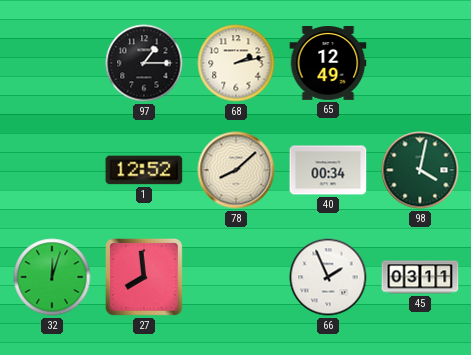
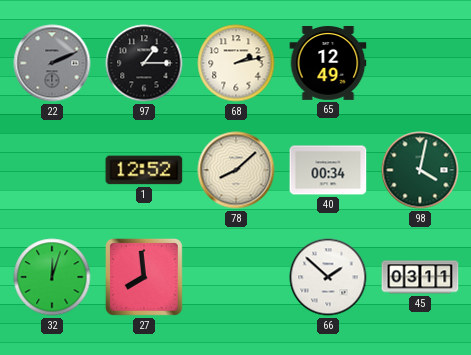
22: none -> 2:11
66: 1:56 -> 1:52
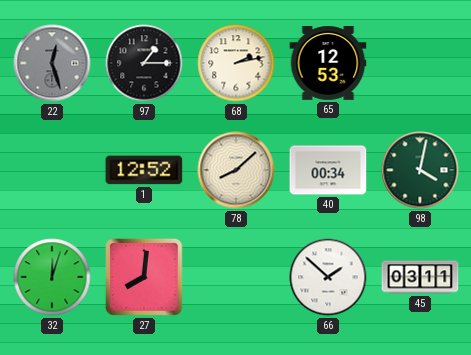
22: 2:11 -> 12:27
65: 12:49 -> 12:53
27: 7:59 -> 8:01
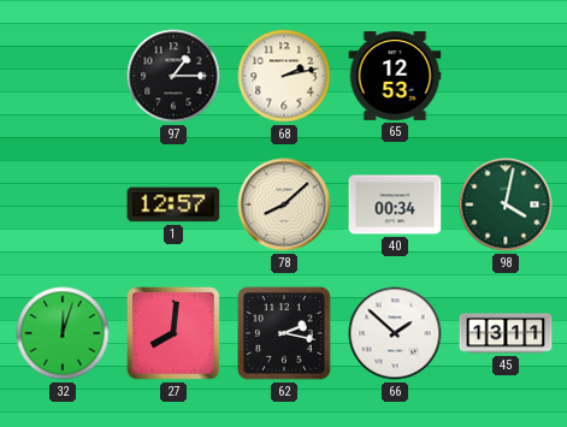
22: 12:27 -> none
1: 12:52 -> 12:57
62: none -> 2:17
45: 03:11 -> 13:11
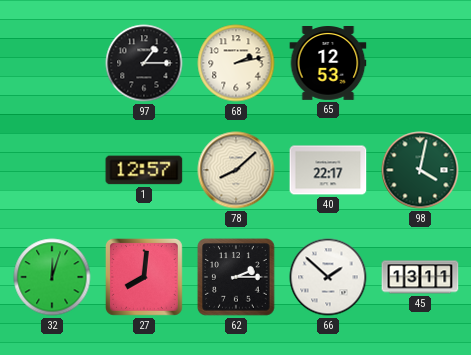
40: 00:34 -> 22:17
62: 2:17 -> 2:15
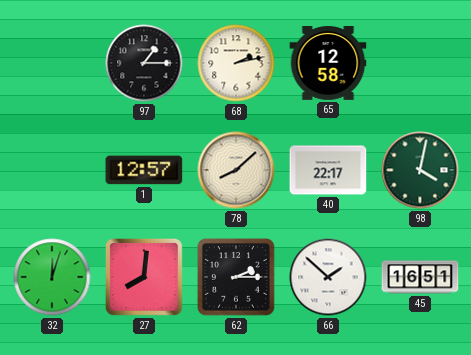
65: 12:53 -> 12:58
45: 13:11 -> 16:51
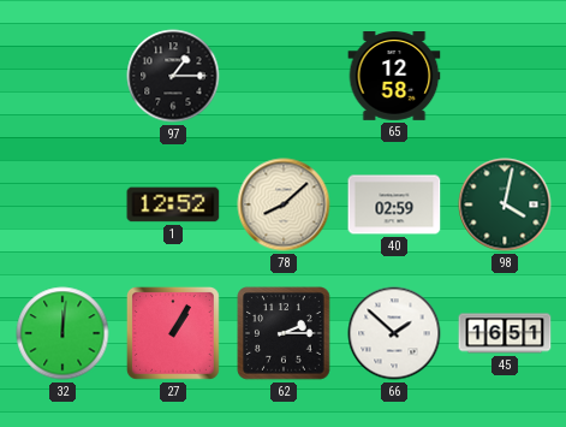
68: 2:13 -> none
1: 12:57 -> 12:52
40: 22:17 -> 02:59
32: 12:03 -> 12:01
27: 8:01 -> 1:05
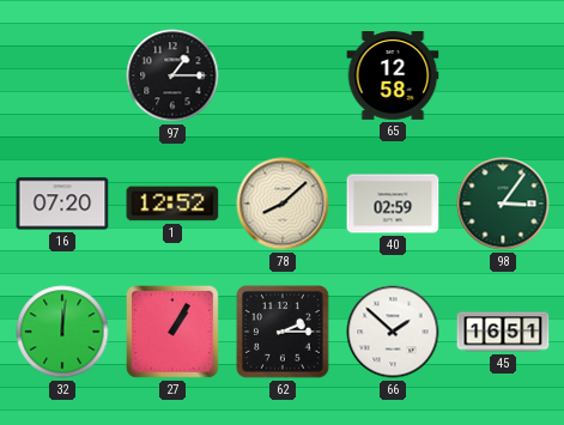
16: none -> 07:20
98: 4:02 -> 3:06
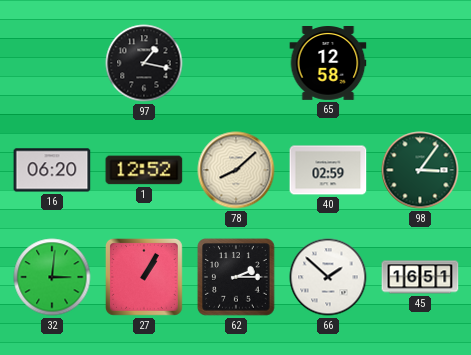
97: 1:15 -> 1:17
16: 07:20 -> 06:20
32: 12:01 -> 3:01
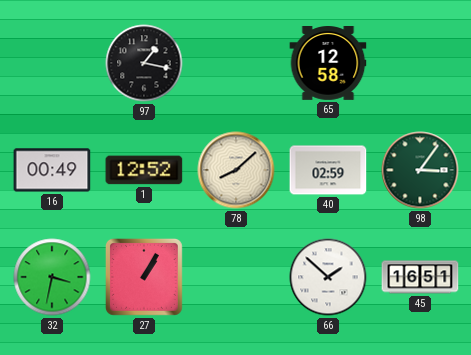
16: 06:20 -> 00:49
32: 3:01 -> 3:32
62: 2:15 -> none
